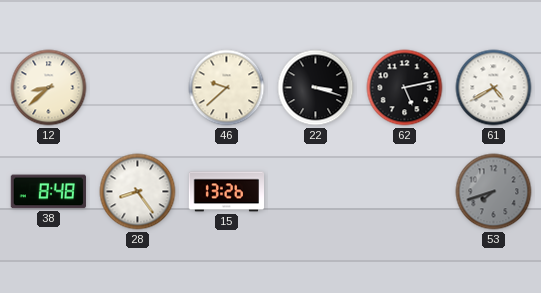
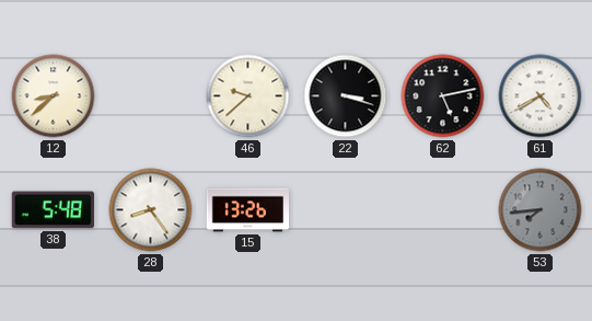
38: 8:48 -> 5:48
53: 7:42 -> 7:44
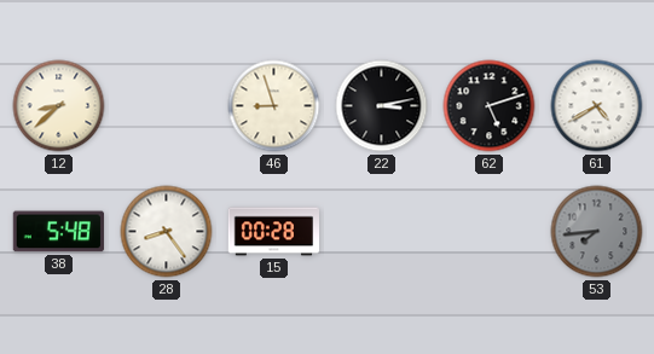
46: 9:38 -> 8:57
22: 3:18 -> 3:13
62: 5:13 -> 5:12
15: 13:26 -> 00:28
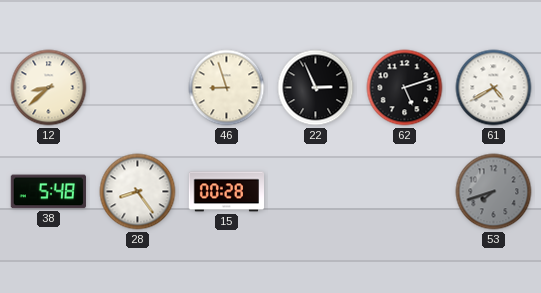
22: 3:13 -> 2:56
53: 7:44 -> 7:42
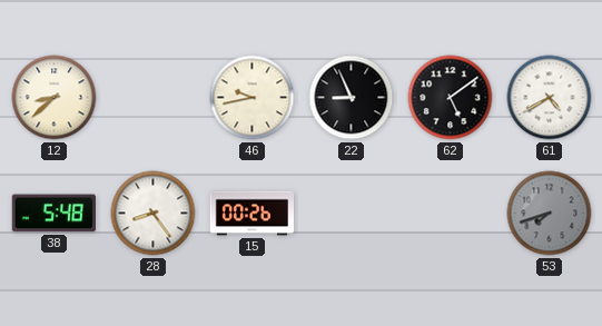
46: 8:57 -> 9:43
22: 2:56 -> 8:56
62: 5:12 -> 5:09
15: 00:28 -> 00:26
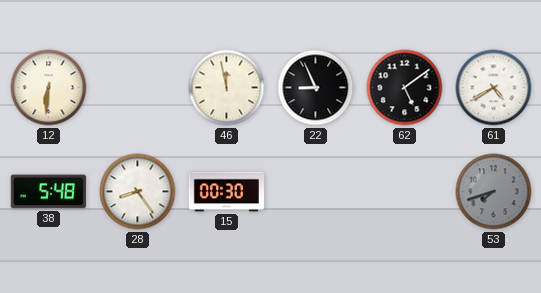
12: 8:38 -> 6:31
46: 9:43 -> 11:58
15: 00:26 -> 00:30
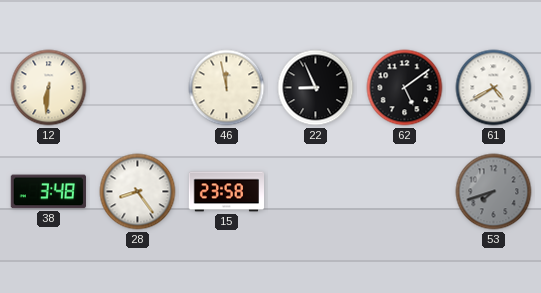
38: 5:48 -> 3:48
15: 00:30 -> 23:58
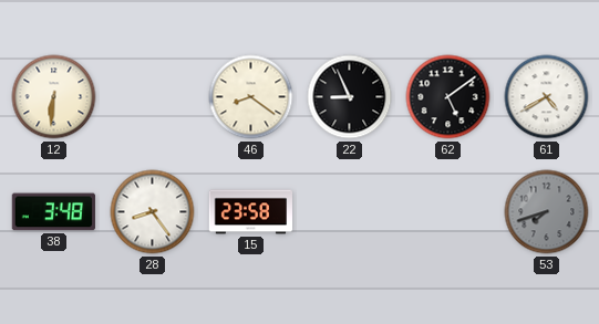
46: 11:58 -> 8:21
